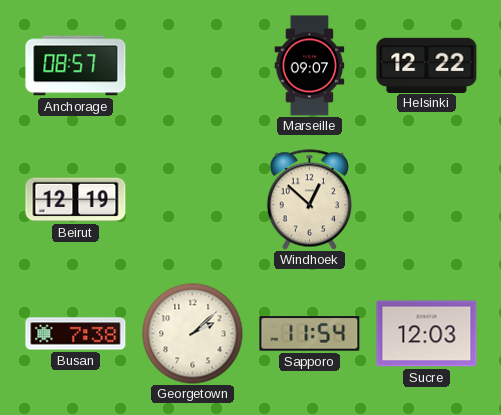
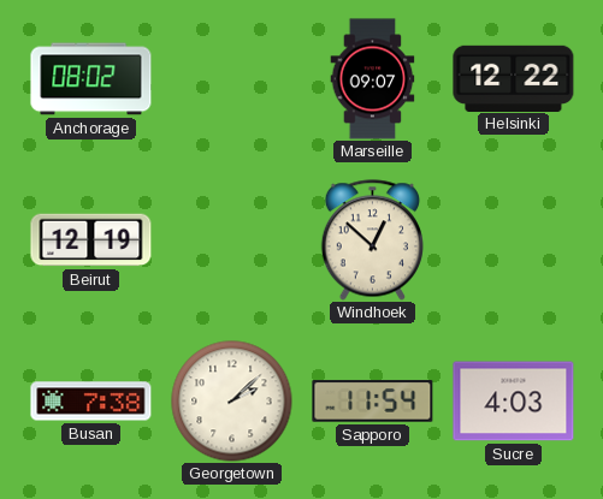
Anchorage: 08:57 -> 08:02
Sucre: 12:03 -> 4:03
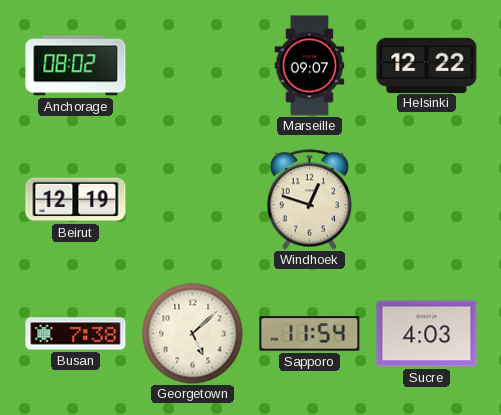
Windhoek: 12:52 -> 12:48
Georgetown: 2:08 -> 5:08
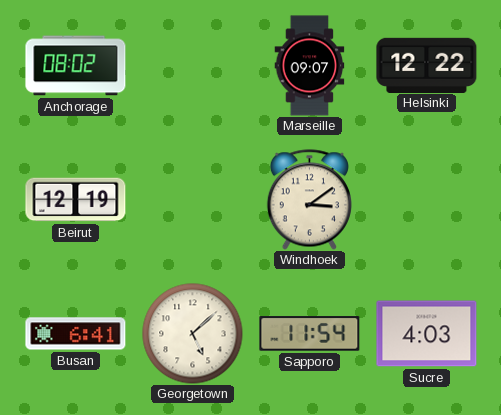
Windhoek: 12:48 -> 3:09
Busan: 7:38 -> 6:41
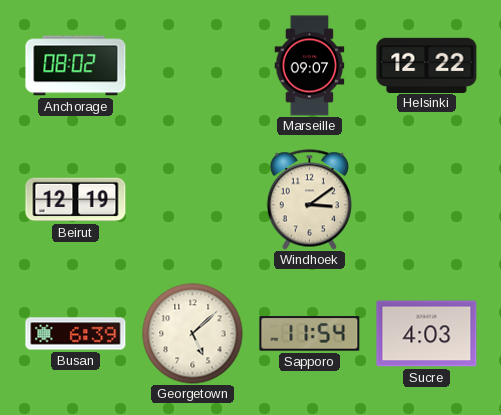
Busan: 6:41 -> 6:39
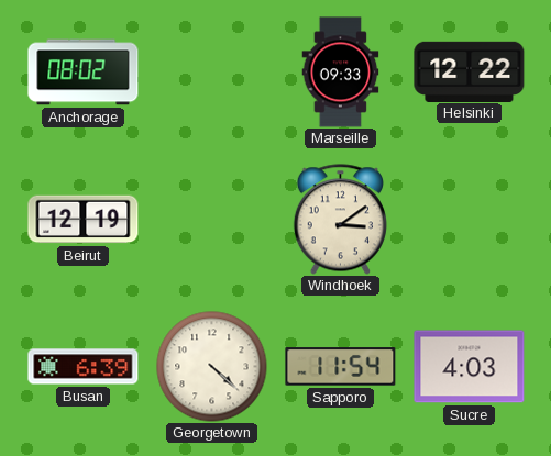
Marseille: 09:07 -> 09:33
Georgetown: 5:08 -> 4:22
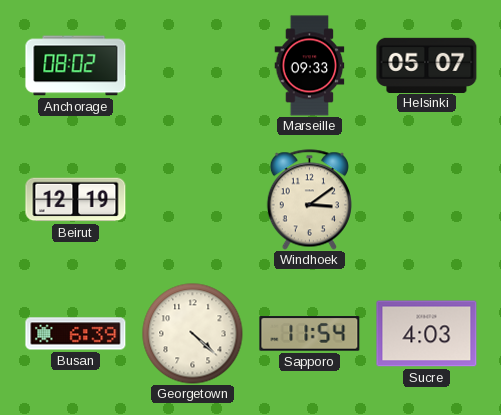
Helsinki: 12:22 -> 05:07
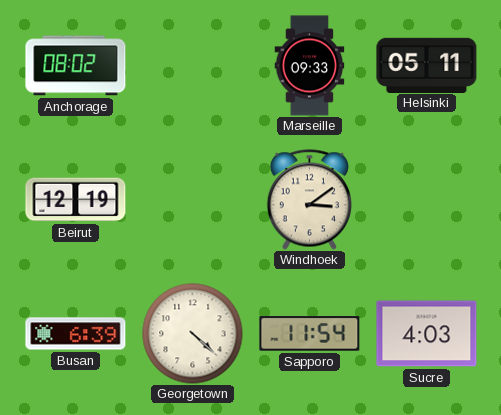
Helsinki: 05:07 -> 05:11
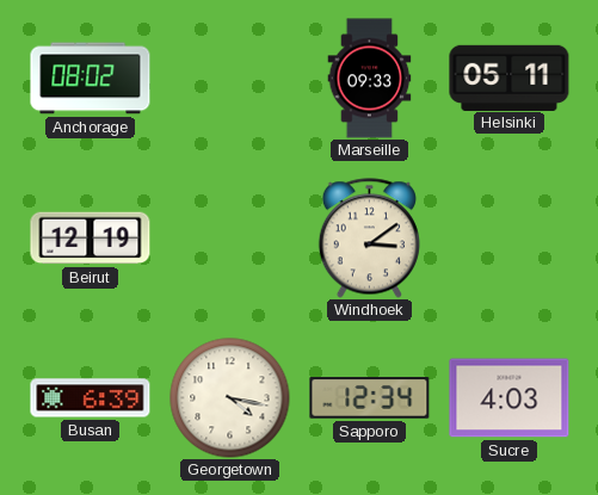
Georgetown: 4:22 -> 4:17
Sapporo: 11:54 -> 12:34
